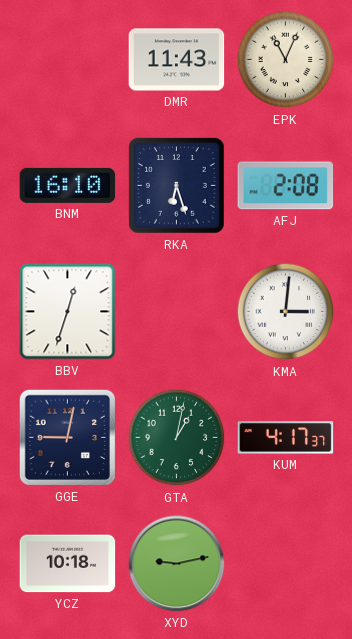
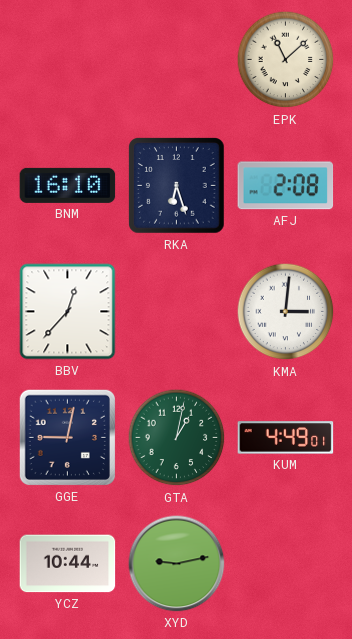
DMR: 11:43 -> none
EPK: 11:04 -> 11:08
BBV: 12:33 -> 12:37
KUM: 4:17 -> 4:49
YCZ: 10:18 -> 10:44
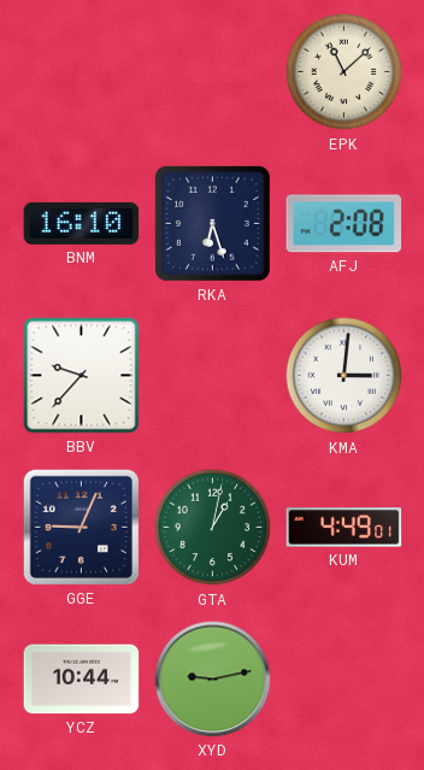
BBV: 12:37 -> 9:37
GGE: 9:02 -> 9:04
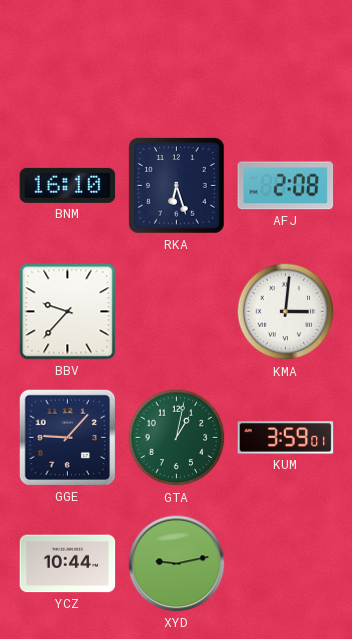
EPK: 11:08 -> none
GGE: 9:04 -> 9:07
KUM: 4:49 -> 3:59
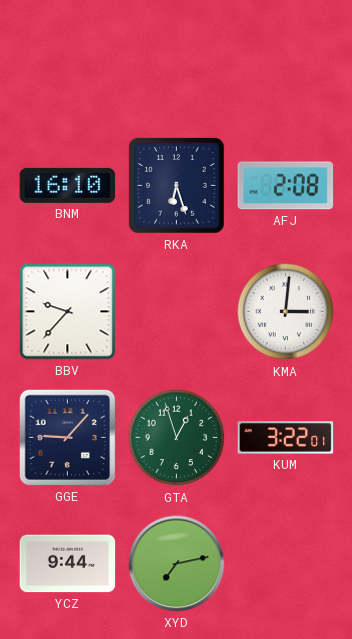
GTA: 1:02 -> 12:57
KUM: 3:59 -> 3:22
YCZ: 10:44 -> 9:44
XYD: 9:13 -> 7:13
